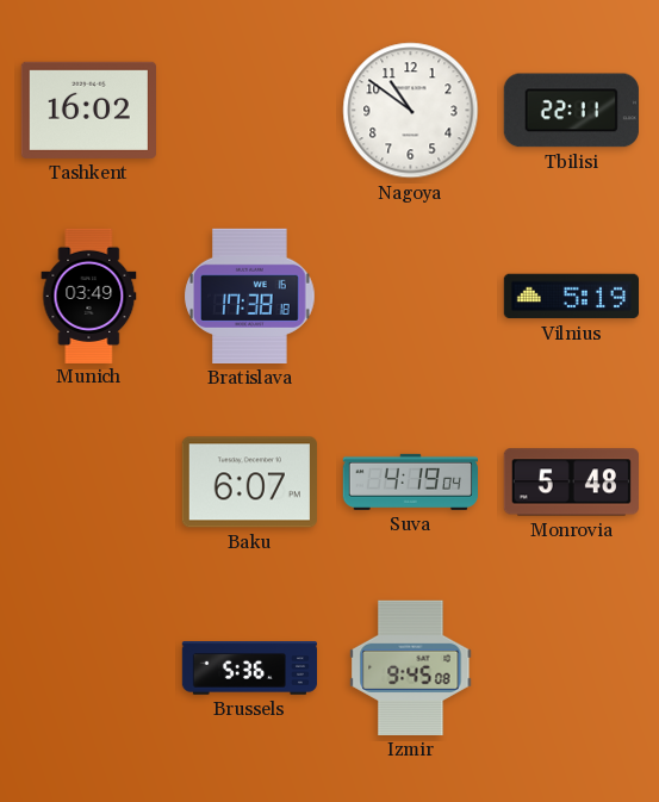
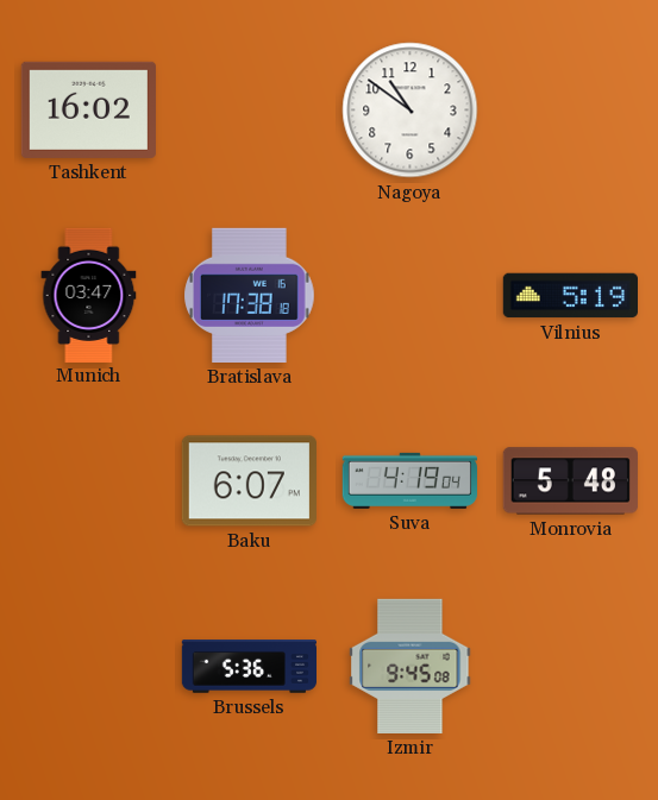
Tbilisi: 22:11 -> none
Munich: 03:49 -> 03:47
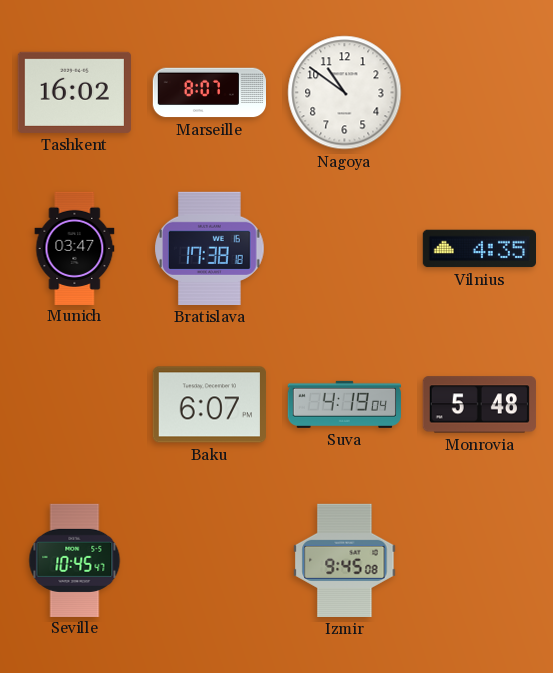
Marseille: none -> 8:07
Vilnius: 5:19 -> 4:35
Seville: none -> 10:45
Brussels: 5:36 -> none
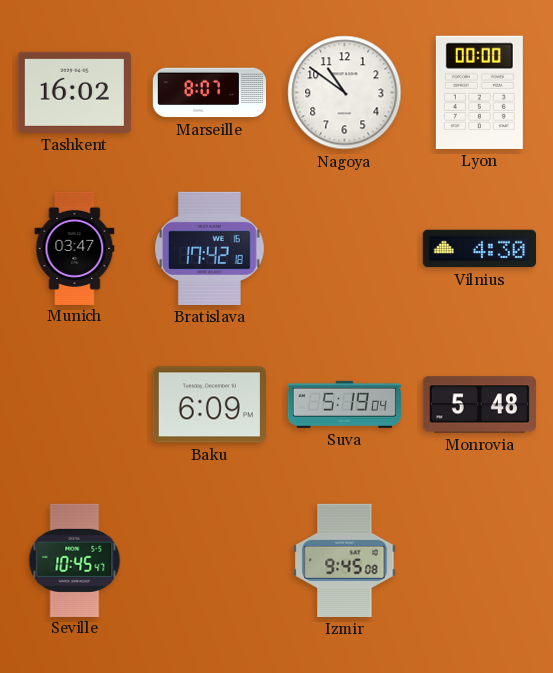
Lyon: none -> 00:00
Bratislava: 17:38 -> 17:42
Vilnius: 4:35 -> 4:30
Baku: 6:07 -> 6:09
Suva: 4:19 -> 5:19
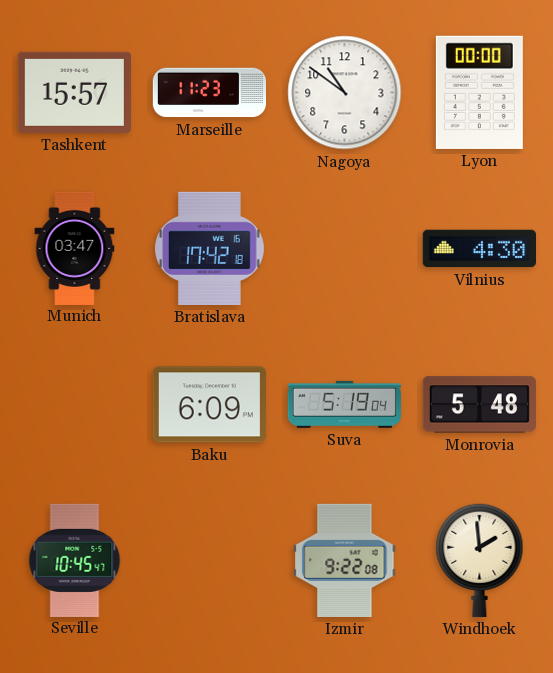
Tashkent: 16:02 -> 15:57
Marseille: 8:07 -> 11:23
Izmir: 9:45 -> 9:22
Windhoek: none -> 1:59
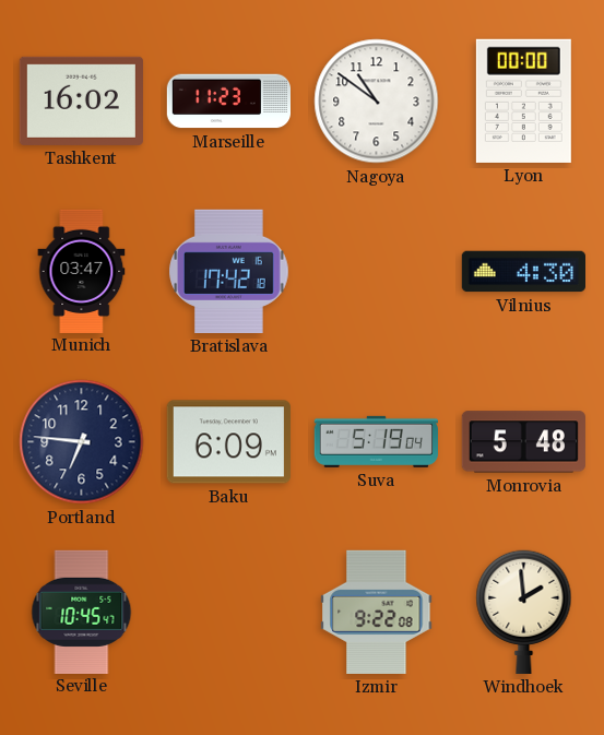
Tashkent: 15:57 -> 16:02
Portland: none -> 6:46
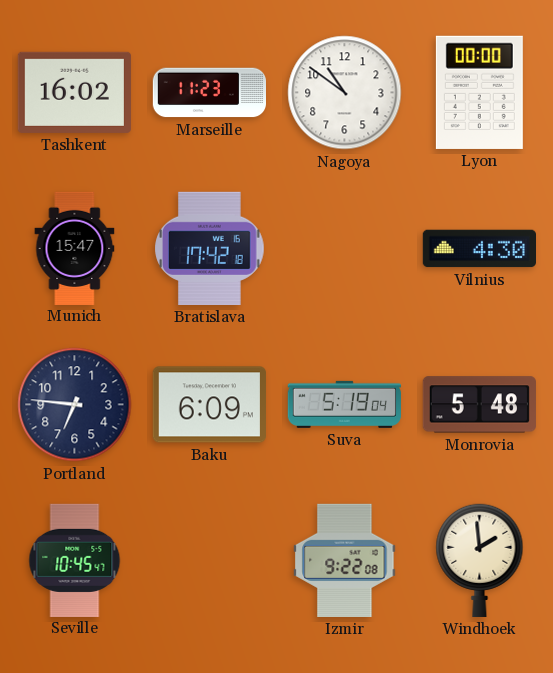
Munich: 03:47 -> 15:47
